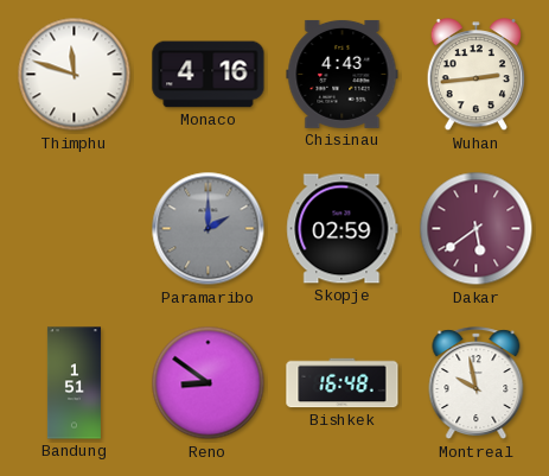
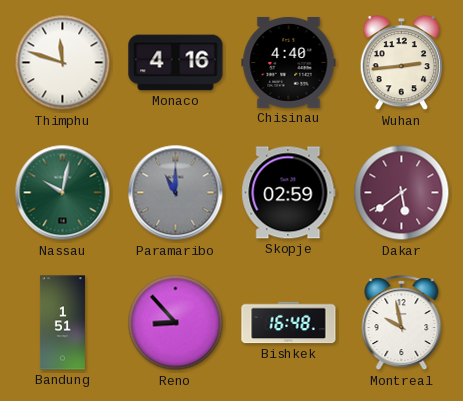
Chisinau: 4:43 -> 4:40
Nassau: none -> 10:02
Paramaribo: 2:00 -> 11:00
Reno: 8:51 -> 8:53
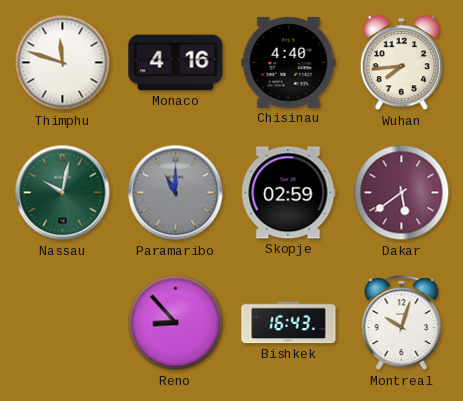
Wuhan: 2:44 -> 7:44
Bandung: 1:51 -> none
Bishkek: 16:48 -> 16:43
Montreal: 9:58 -> 10:03
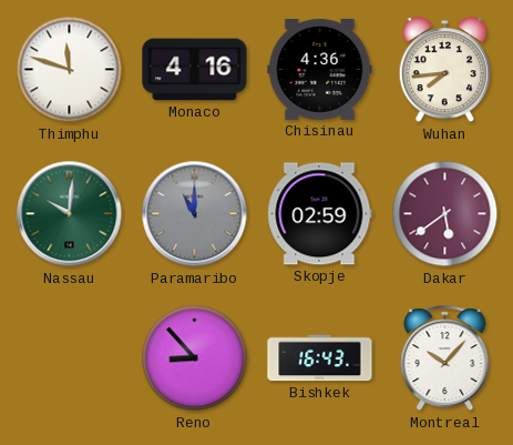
Chisinau: 4:40 -> 4:36
Nassau: 10:02 -> 10:01
Montreal: 10:03 -> 10:07
